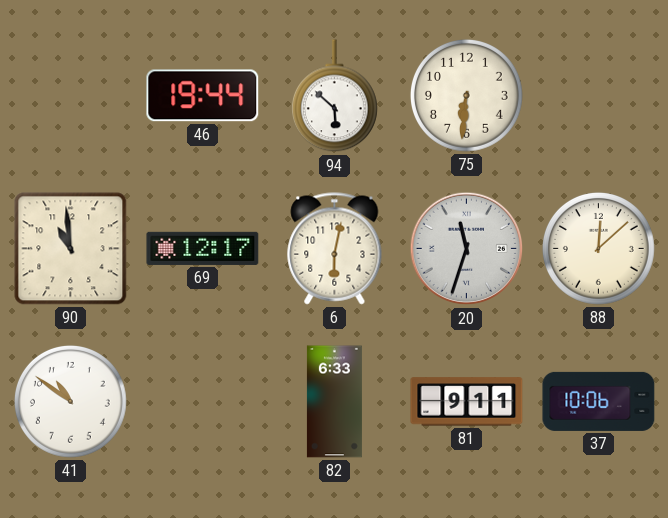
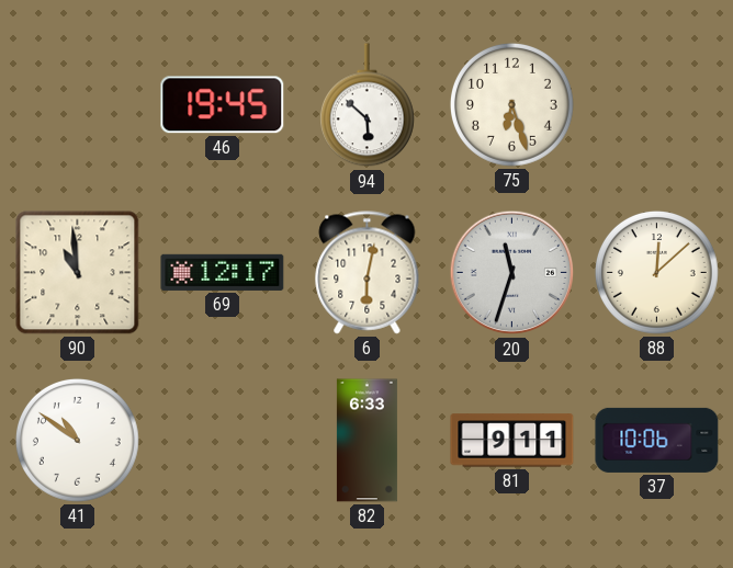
46: 19:44 -> 19:45
75: 6:31 -> 6:27
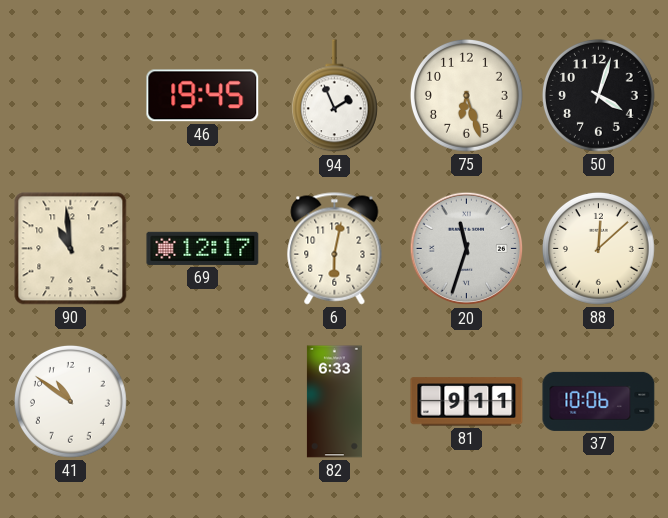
94: 5:52 -> 1:56
50: none -> 4:03
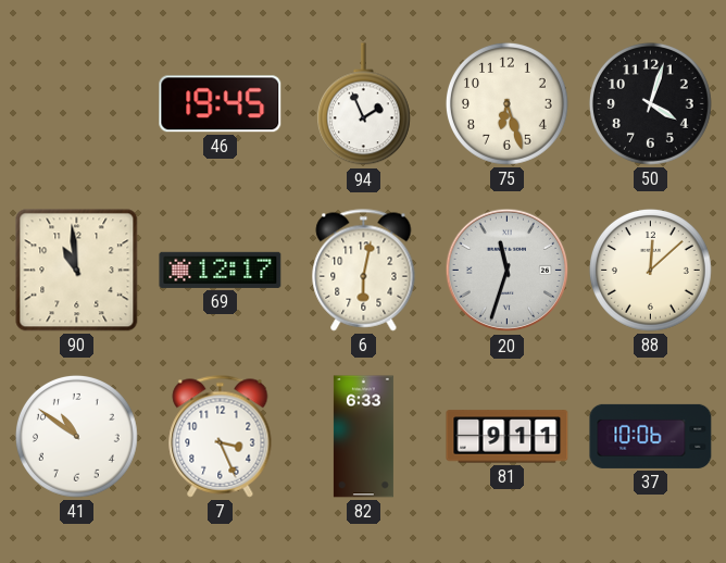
7: none -> 3:26
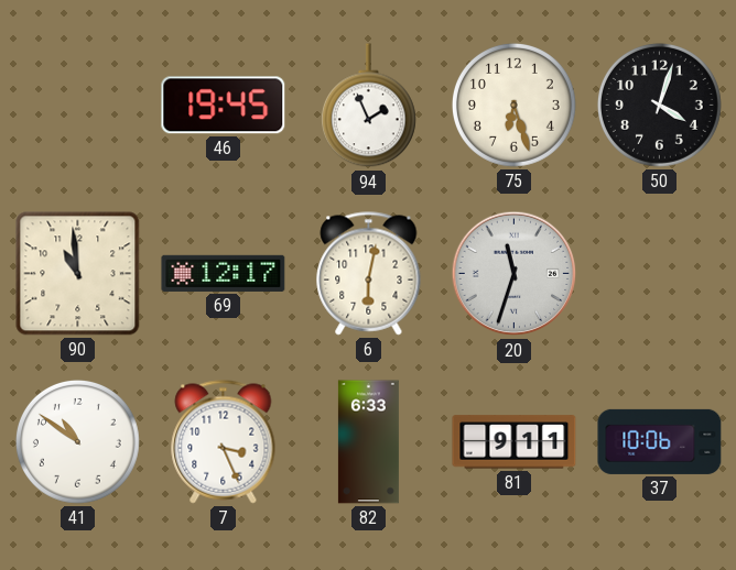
88: 12:08 -> none
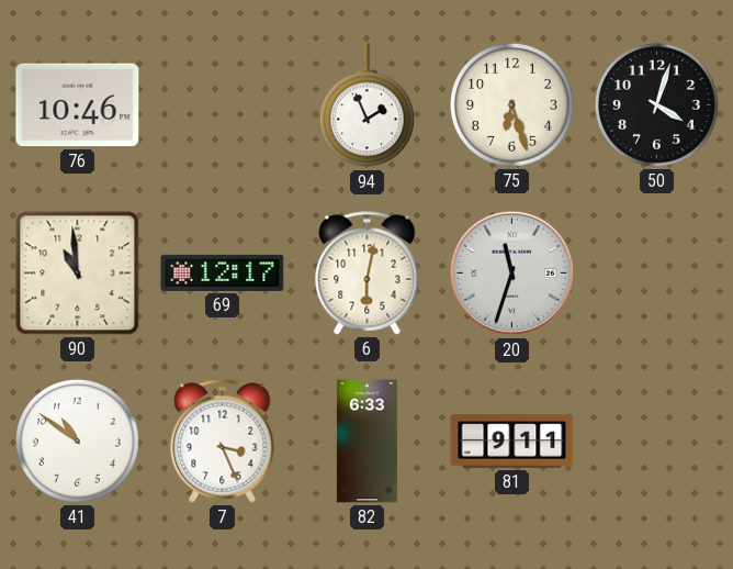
76: none -> 10:46
46: 19:45 -> none
37: 10:06 -> none
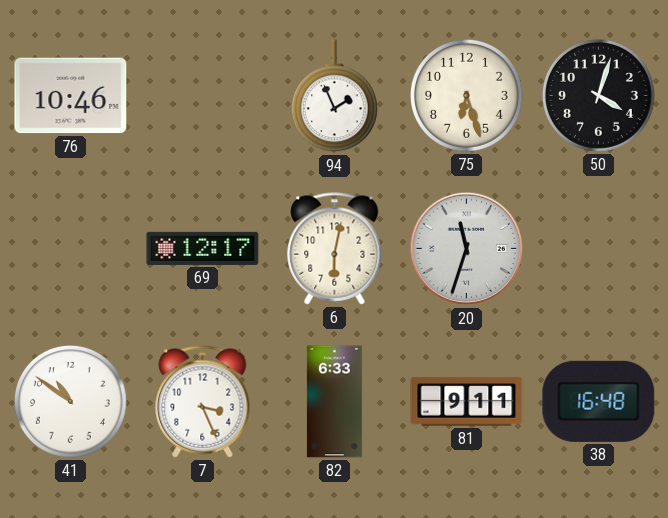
90: 10:59 -> none
38: none -> 16:48
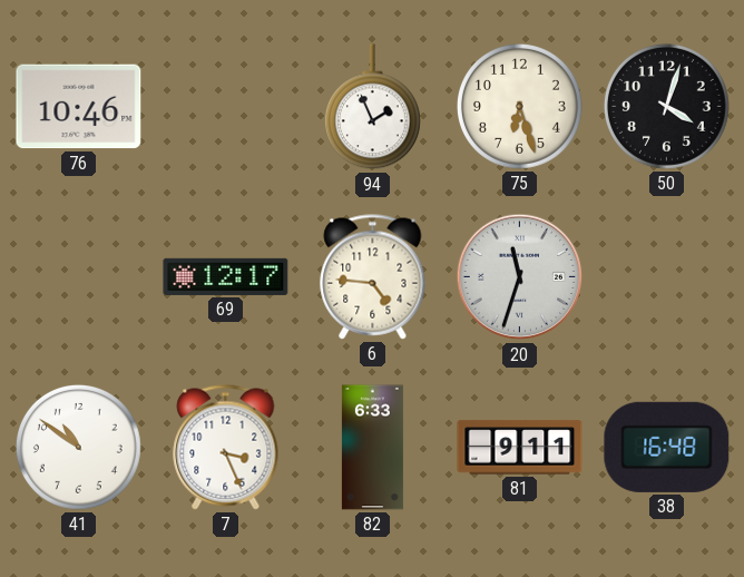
6: 6:02 -> 4:46
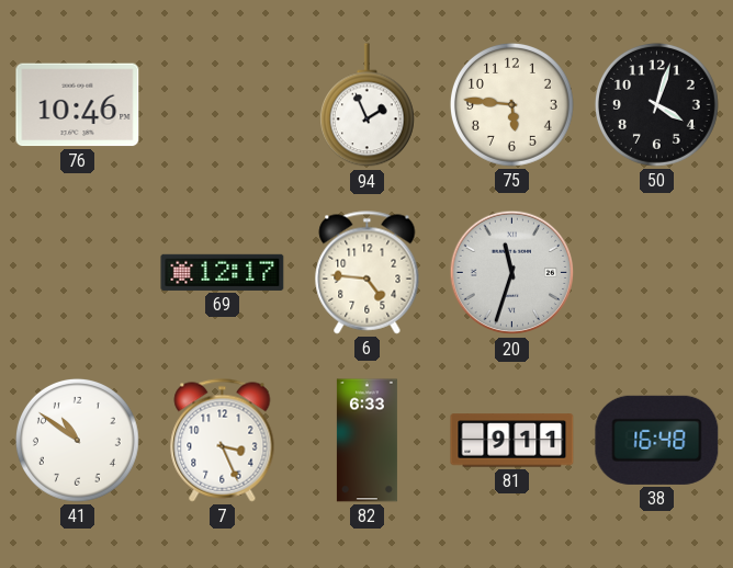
75: 6:27 -> 5:46
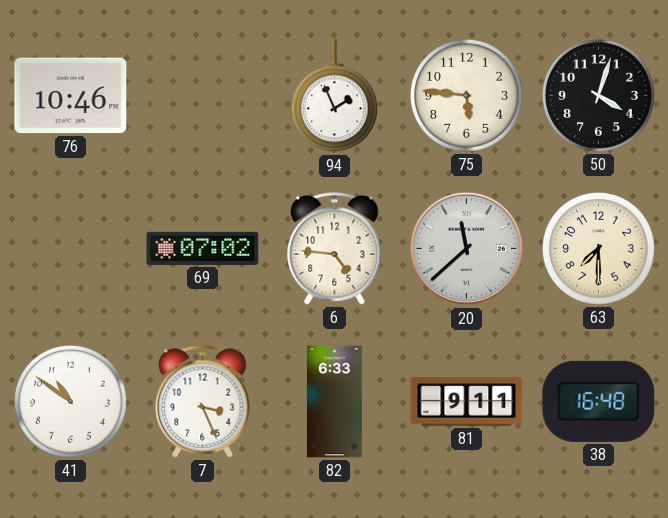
69: 12:17 -> 07:02
20: 11:33 -> 11:38
63: none -> 7:30
